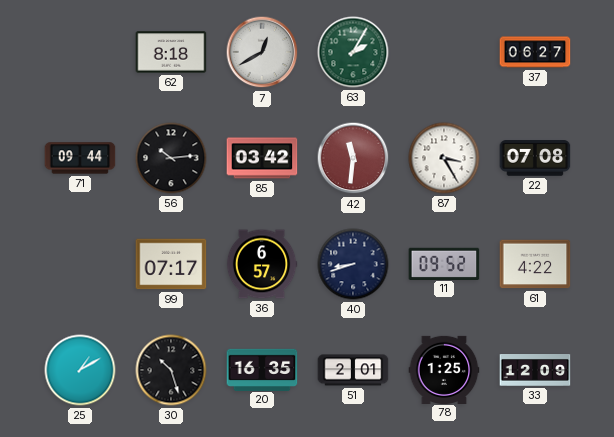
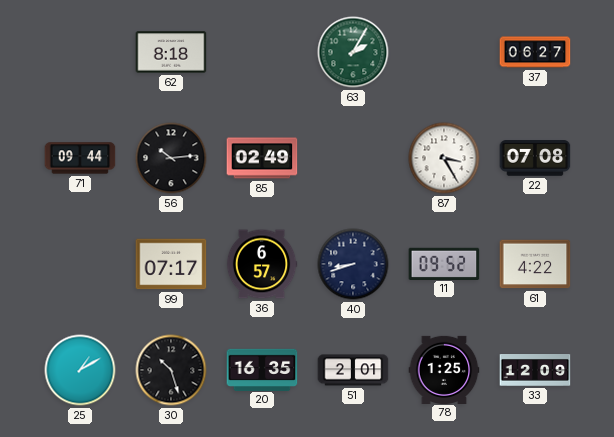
7: 12:40 -> none
85: 03:42 -> 02:49
42: 11:31 -> none
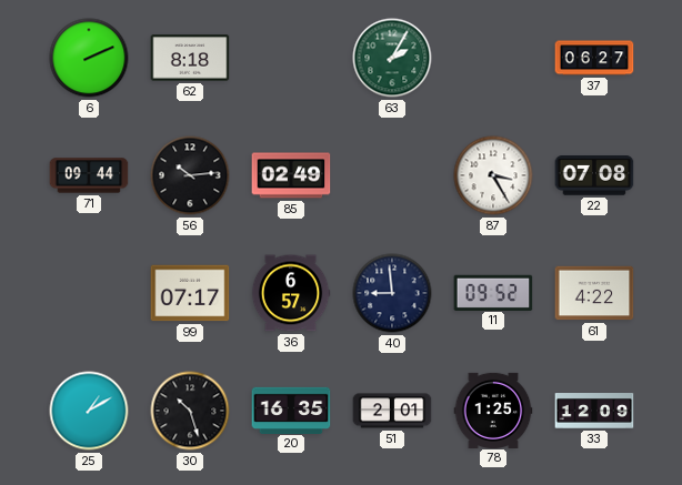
6: none -> 2:11
40: 8:42 -> 8:59
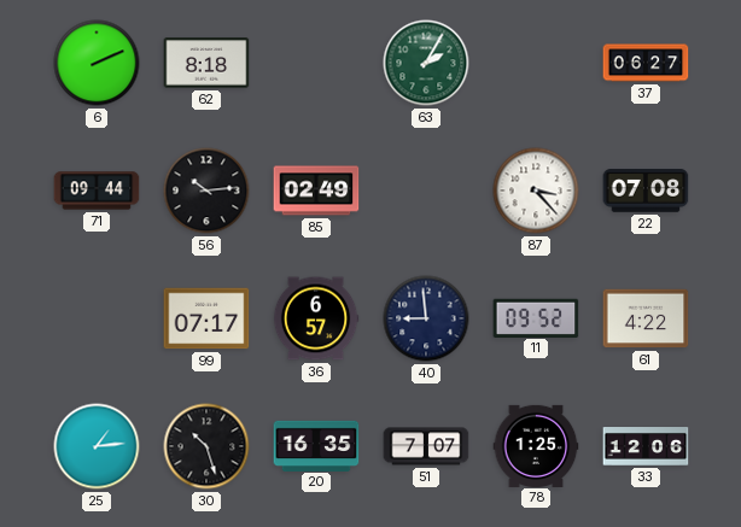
87: 3:25 -> 3:23
25: 1:10 -> 1:14
51: 2:01 -> 7:07
33: 12:09 -> 12:06
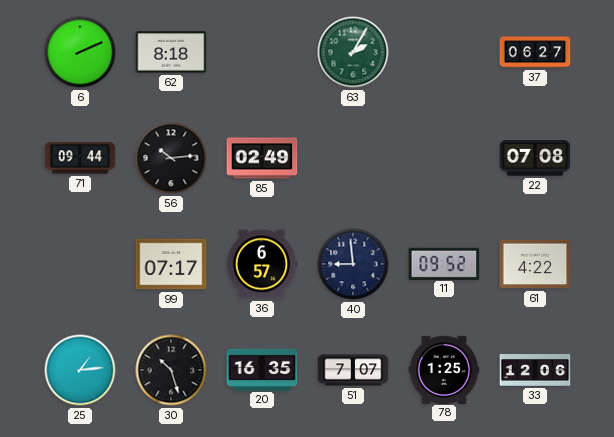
87: 3:23 -> none
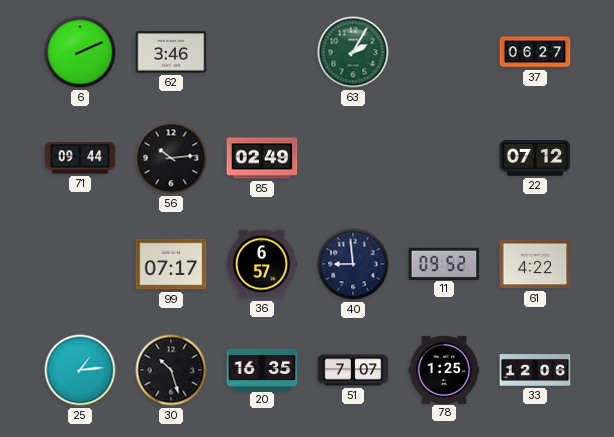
62: 8:18 -> 3:46
22: 07:08 -> 07:12
